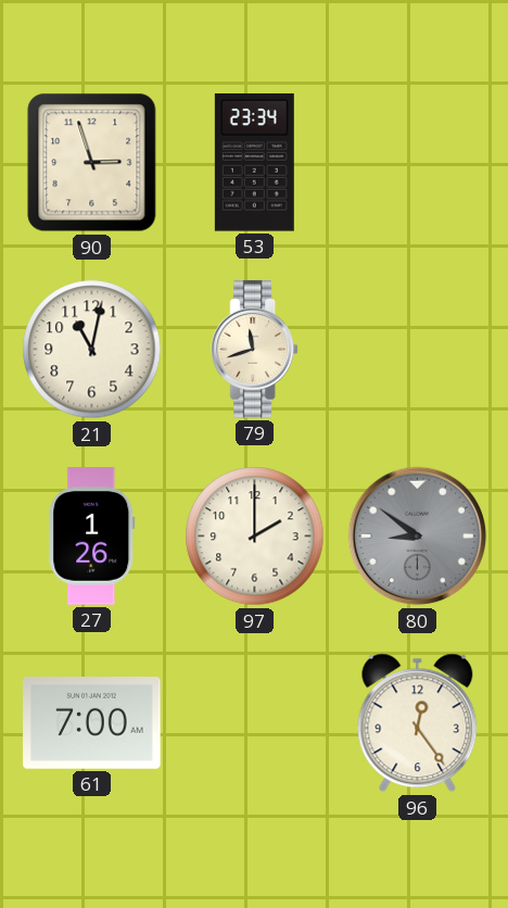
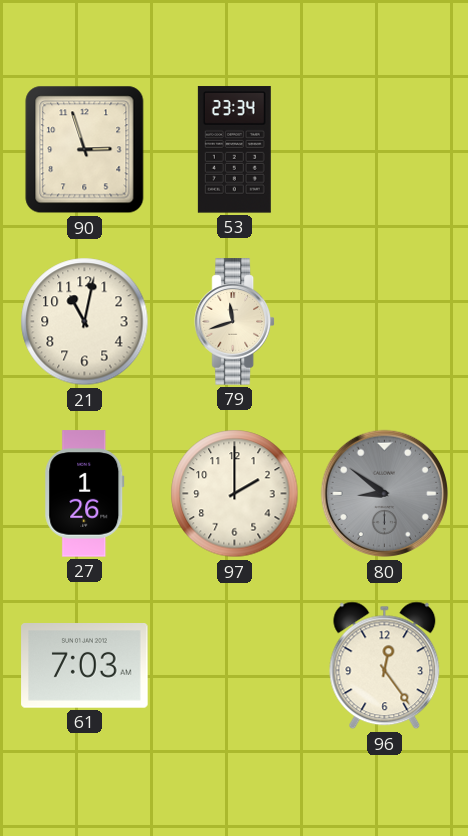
61: 7:00 -> 7:03
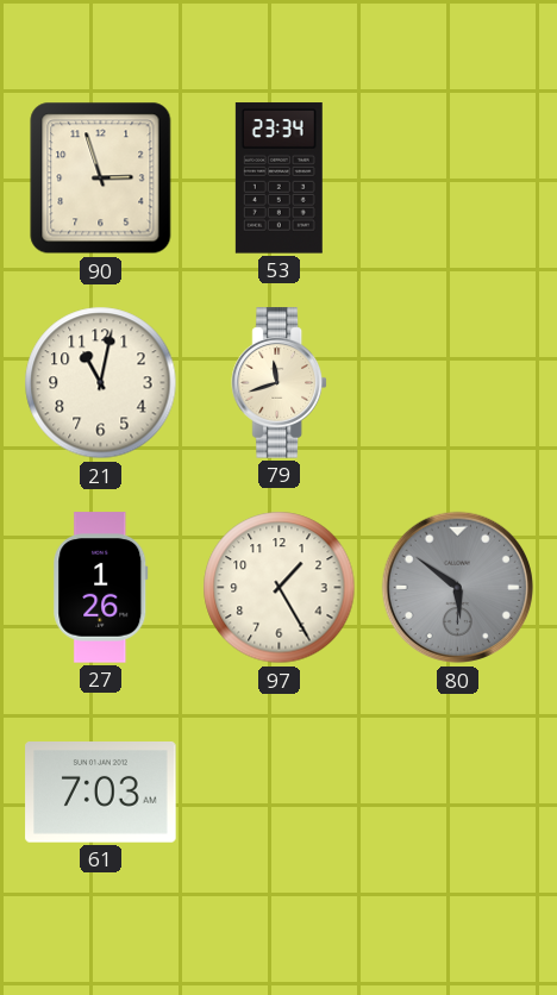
97: 2:00 -> 1:25
80: 8:51 -> 5:51
96: 12:24 -> none
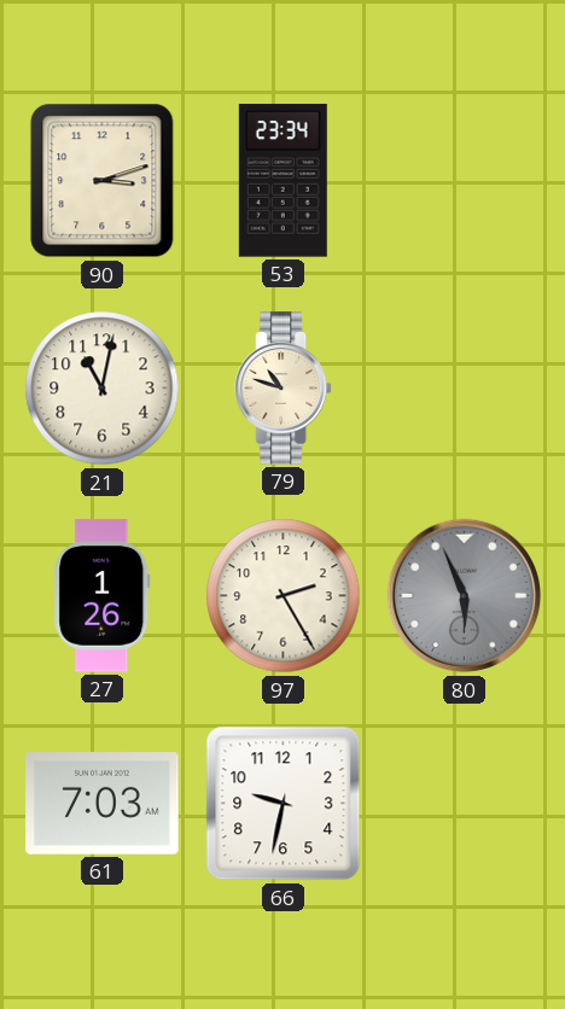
90: 2:57 -> 3:12
79: 11:42 -> 10:48
97: 1:25 -> 2:25
80: 5:51 -> 5:56
66: none -> 9:32
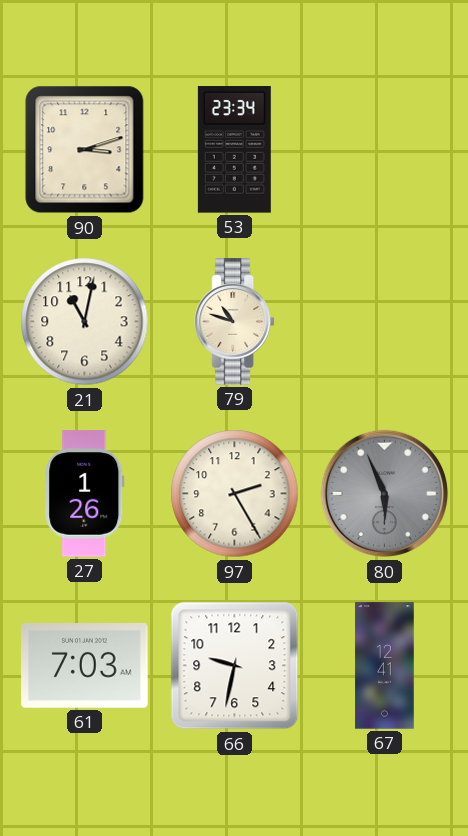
67: none -> 12:41
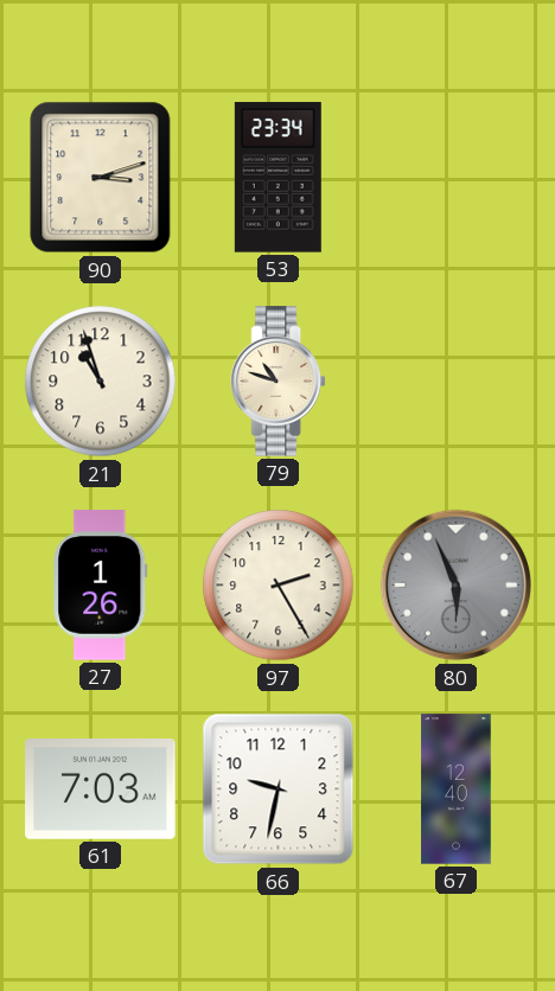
21: 11:02 -> 10:57
67: 12:41 -> 12:40
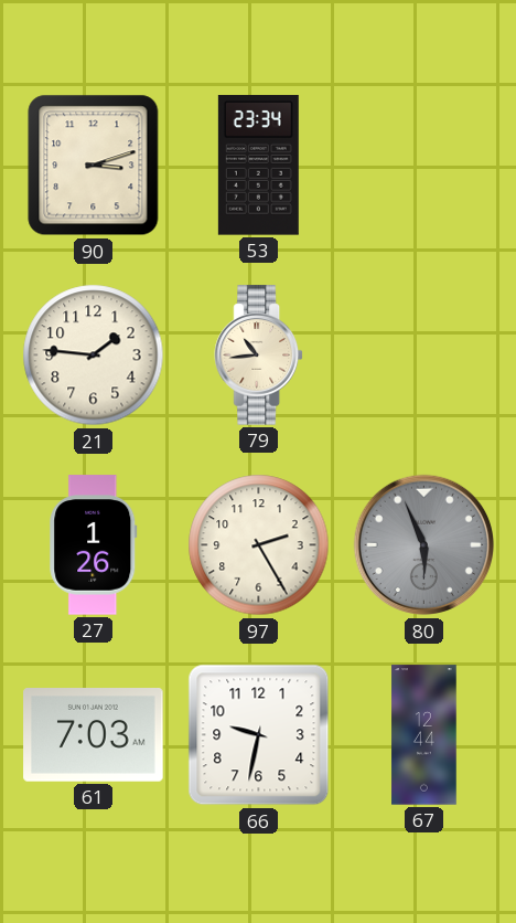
21: 10:57 -> 1:46
79: 10:48 -> 10:44
67: 12:40 -> 12:44
